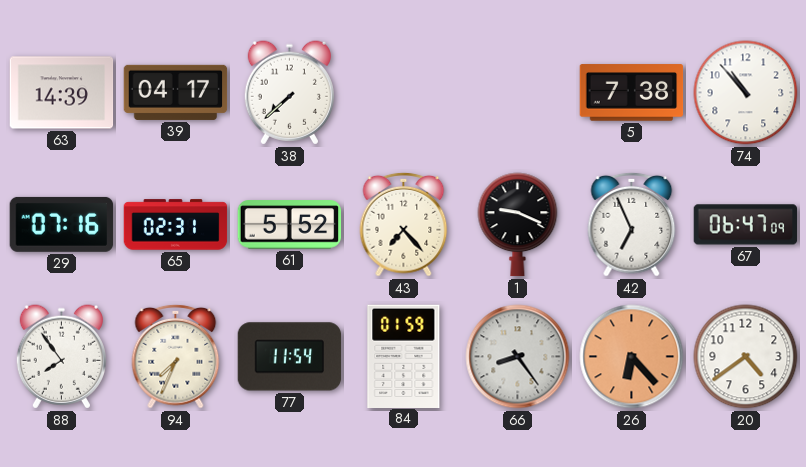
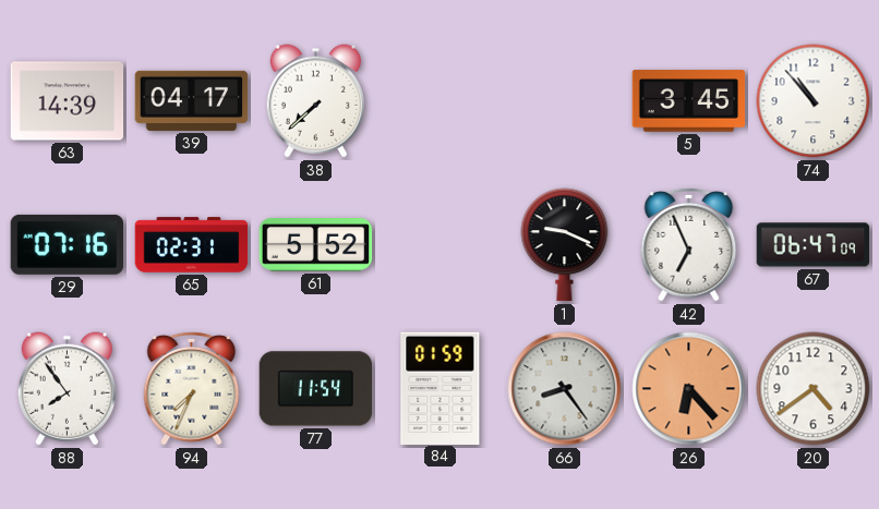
5: 7:38 -> 3:45
43: 7:23 -> none
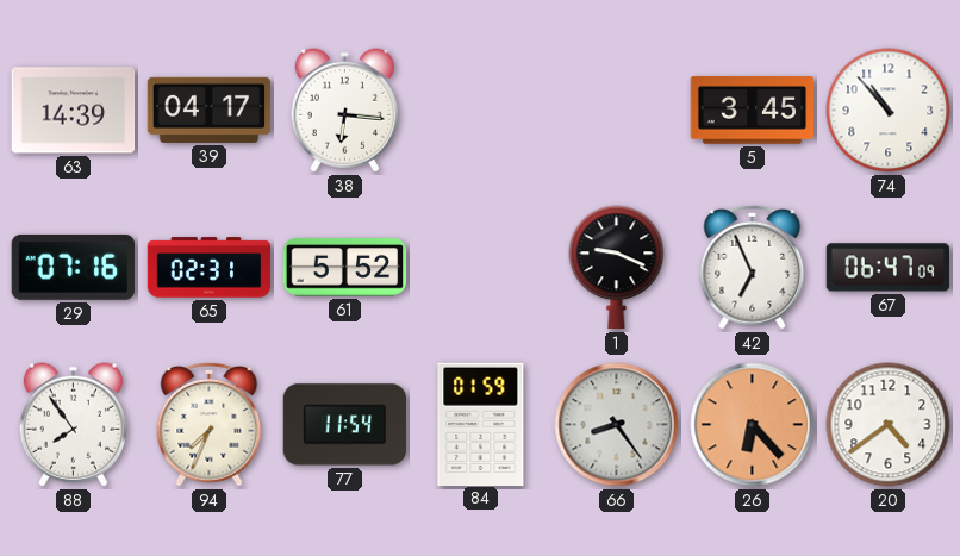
38: 7:38 -> 6:16
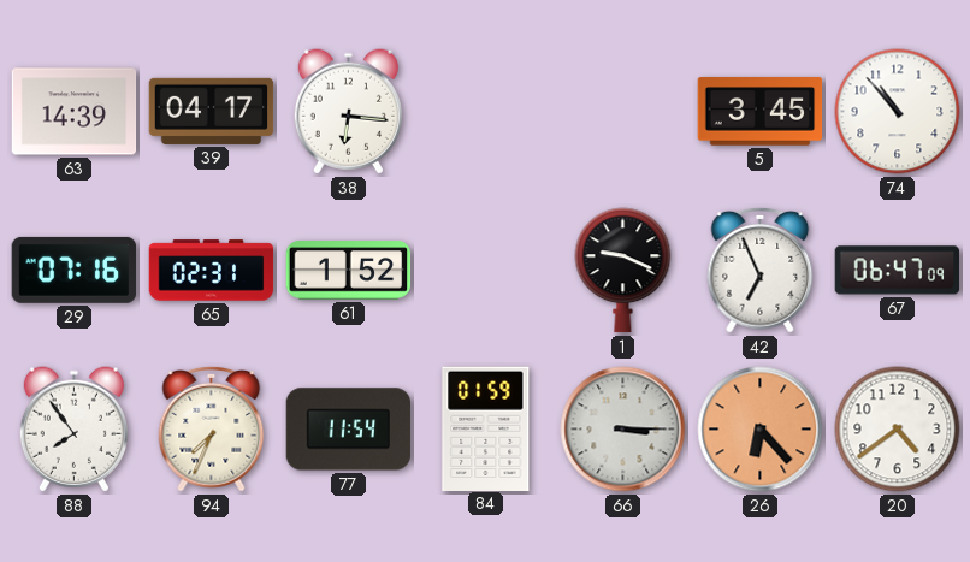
61: 5:52 -> 1:52
66: 8:24 -> 3:15
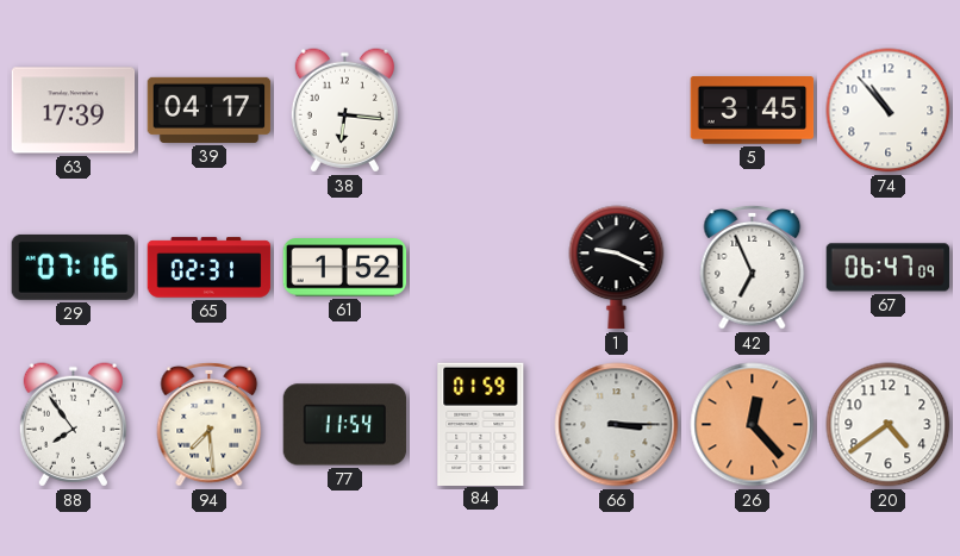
63: 14:39 -> 17:39
94: 7:34 -> 7:29
26: 6:23 -> 12:23
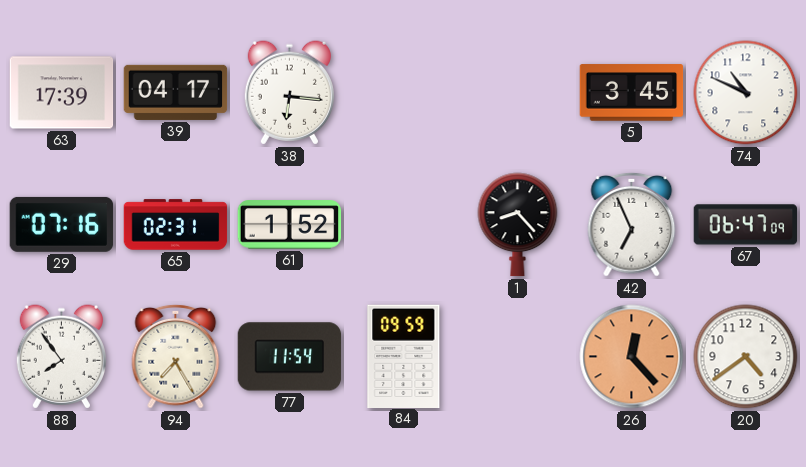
74: 10:53 -> 10:49
1: 9:19 -> 8:23
94: 7:29 -> 7:25
84: 01:59 -> 09:59
66: 3:15 -> none
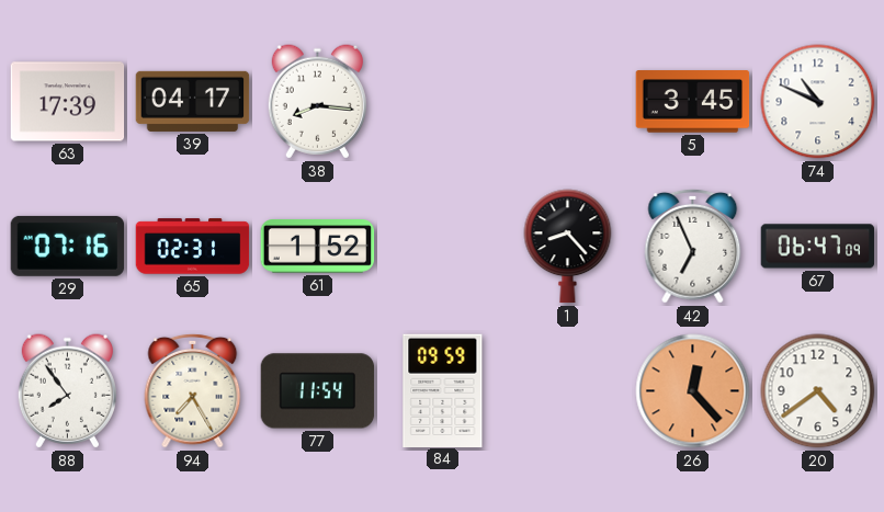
38: 6:16 -> 8:16
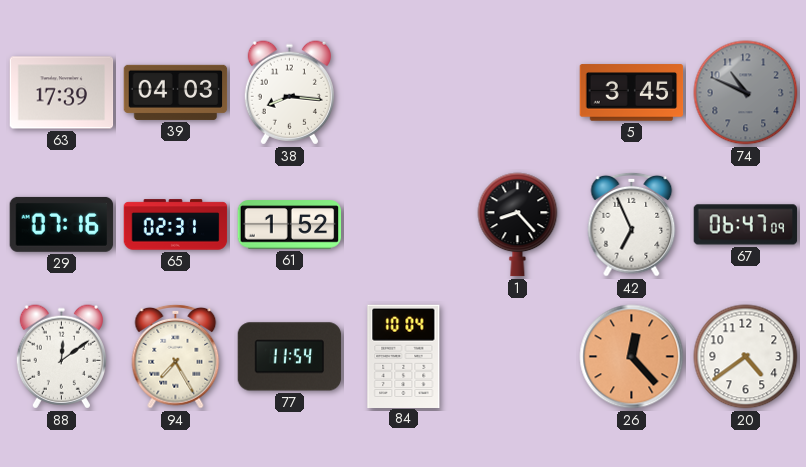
39: 04:17 -> 04:03
74 dial: white -> grey
88: 7:54 -> 12:09
84: 09:59 -> 10:04
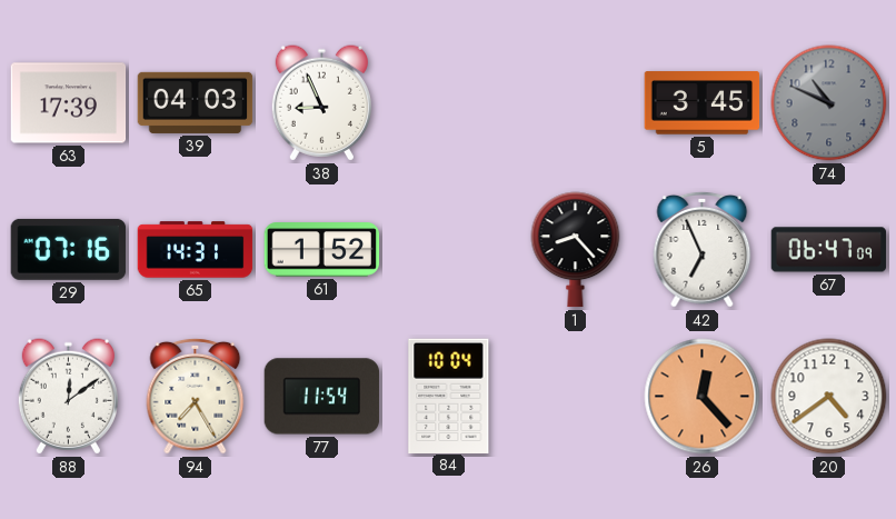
38: 8:16 -> 8:56
65: 02:31 -> 14:31
